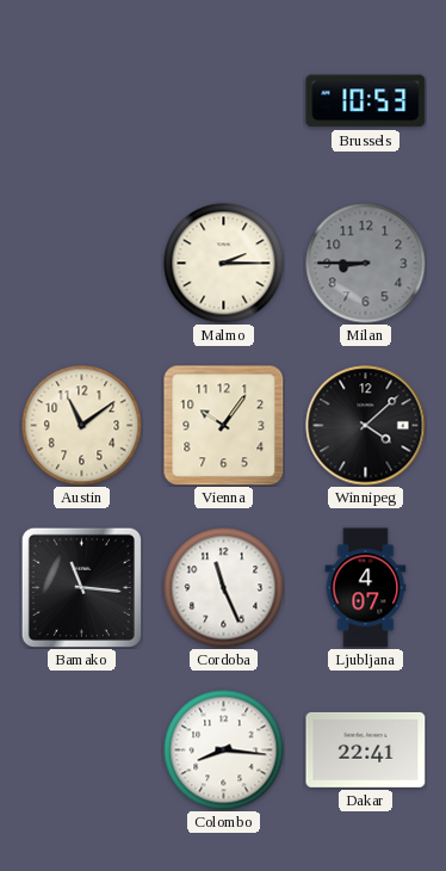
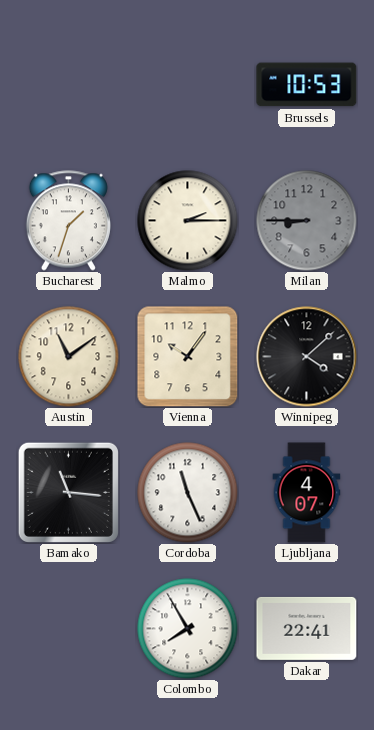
Bucharest: none -> 1:33
Colombo: 8:16 -> 7:55
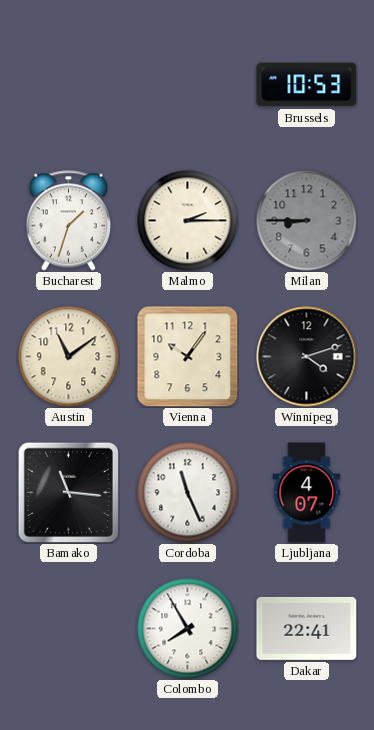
Winnipeg: 4:08 -> 4:12
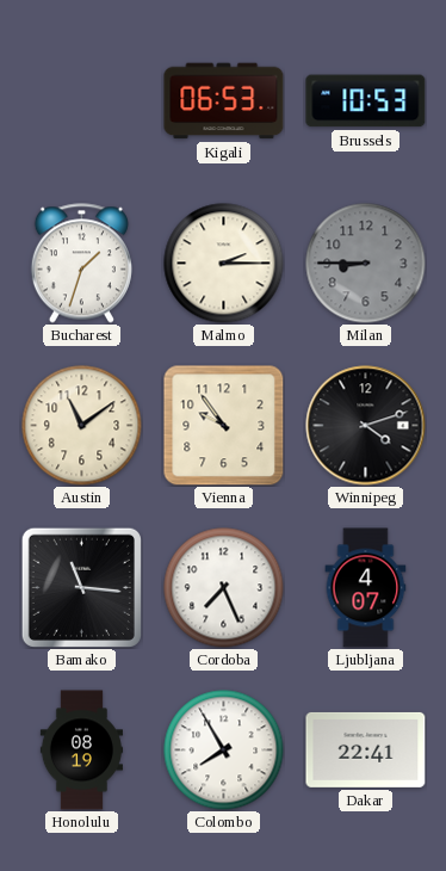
Kigali: none -> 06:53
Vienna: 10:06 -> 9:54
Cordoba: 11:26 -> 7:26
Honolulu: none -> 08:19
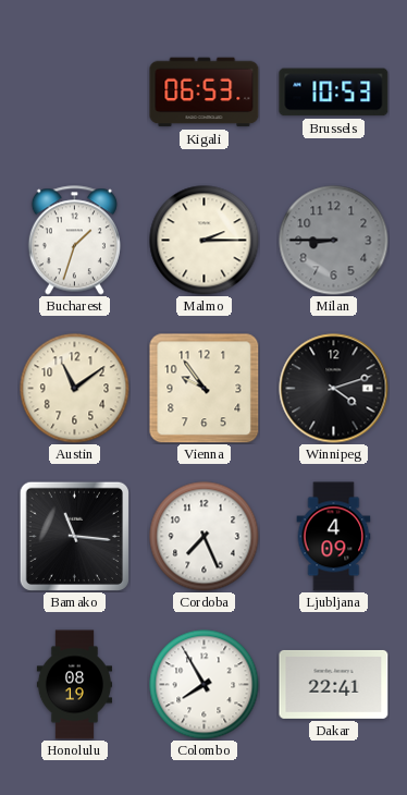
Ljubljana: 4:07 -> 4:09
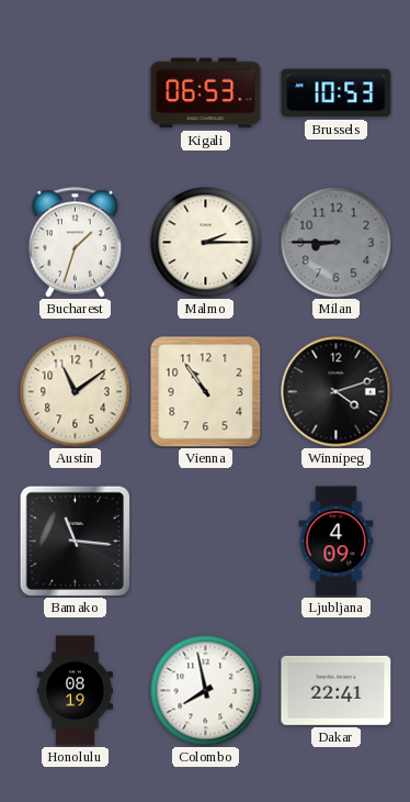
Vienna: 9:54 -> 10:54
Cordoba: 7:26 -> none
Colombo: 7:55 -> 7:58
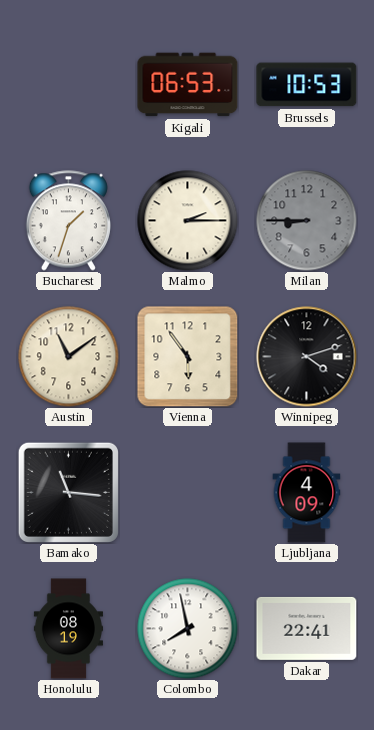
Vienna: 10:54 -> 5:54
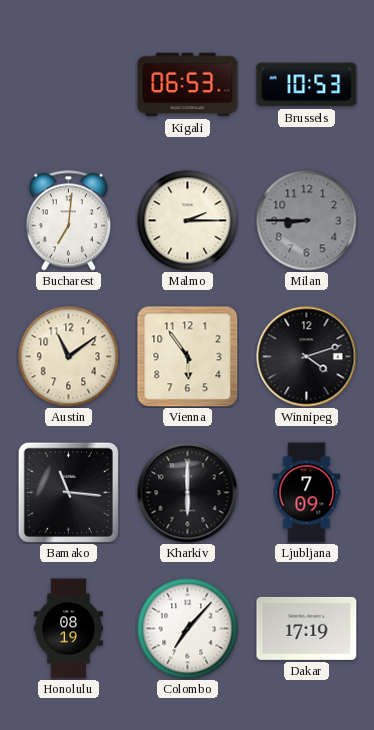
Bucharest: 1:33 -> 7:01
Kharkiv: none -> 6:00
Ljubljana: 4:09 -> 7:09
Colombo: 7:58 -> 7:07
Dakar: 22:41 -> 17:19
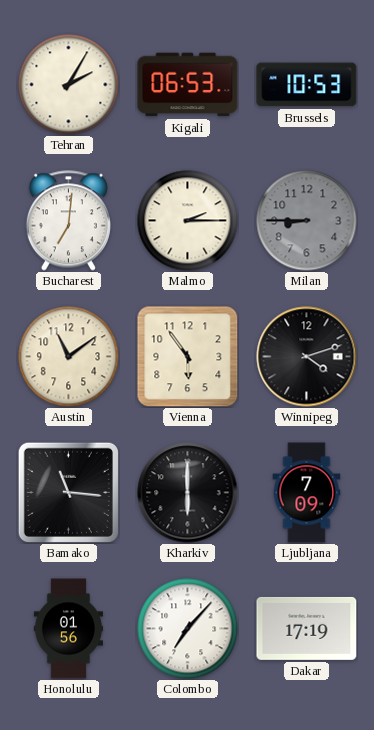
Tehran: none -> 2:05
Honolulu: 08:19 -> 01:56
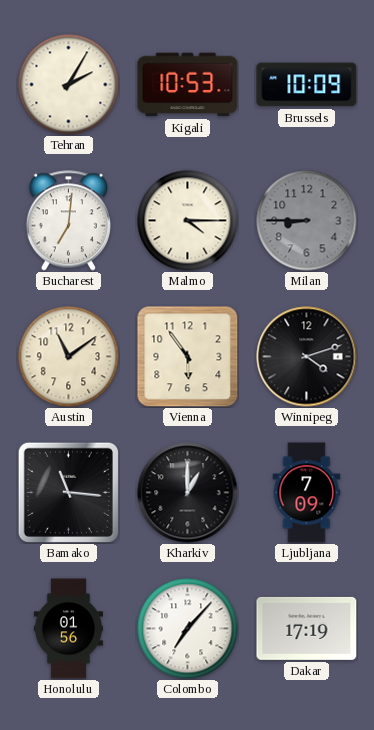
Kigali: 06:53 -> 10:53
Brussels: 10:53 -> 10:09
Malmo: 2:15 -> 4:15
Kharkiv: 6:00 -> 1:00
